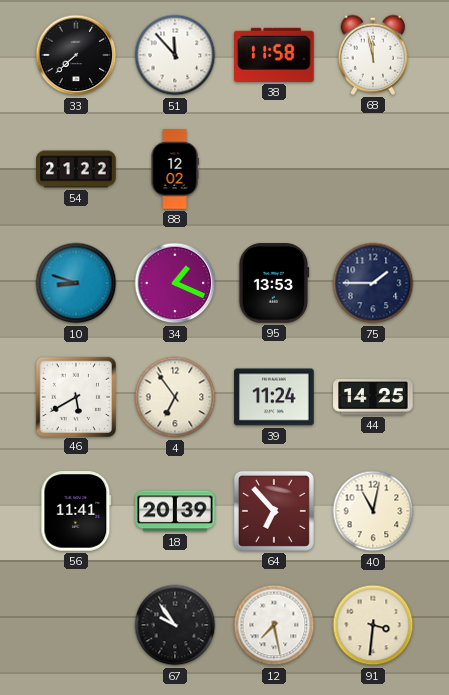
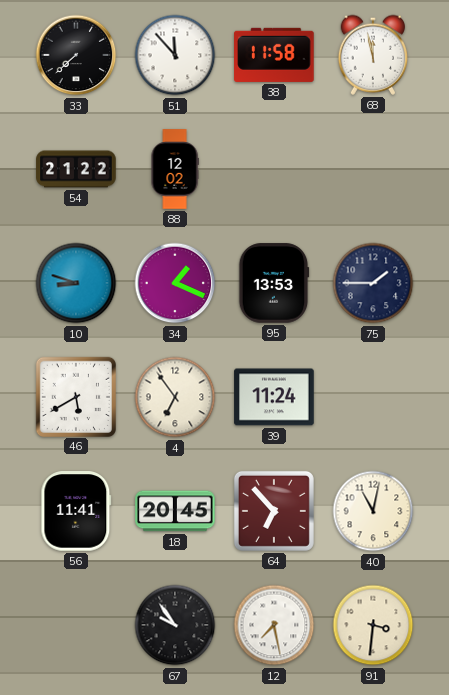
44: 14:25 -> none
18: 20:39 -> 20:45
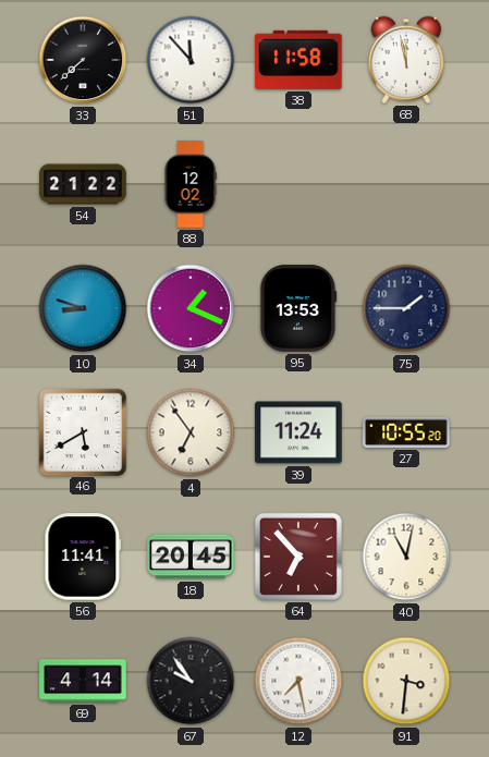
27: none -> 10:55
69: none -> 4:14
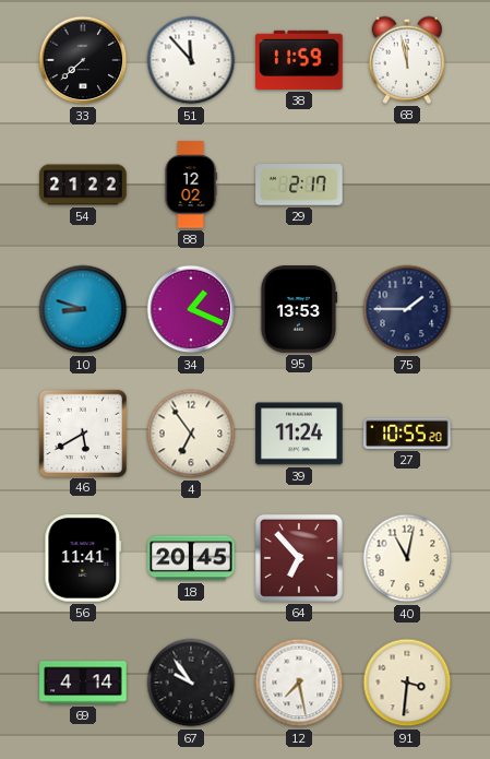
38: 11:58 -> 11:59
29: none -> 2:17
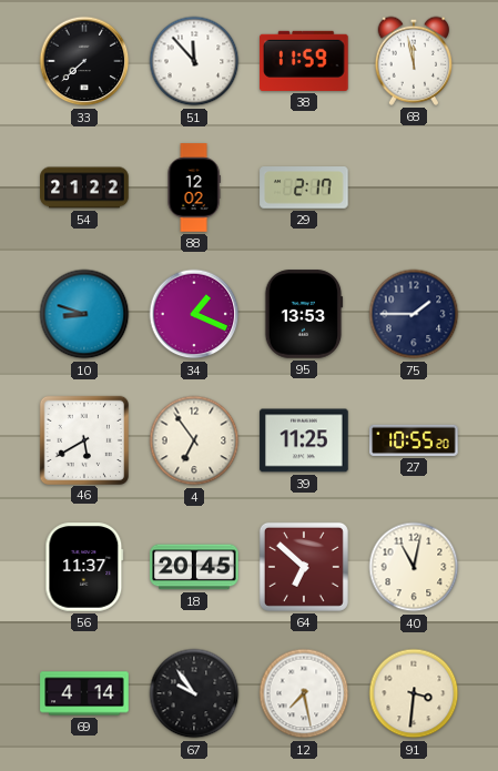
39: 11:24 -> 11:25
56: 11:41 -> 11:37
64: 6:53 -> 6:52
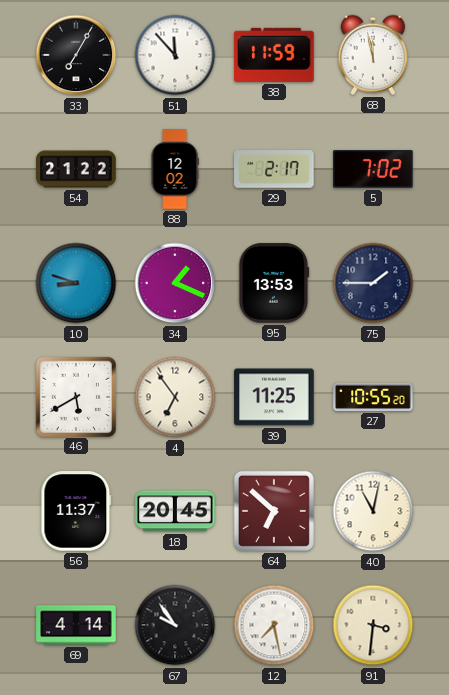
33: 7:38 -> 7:05
5: none -> 7:02
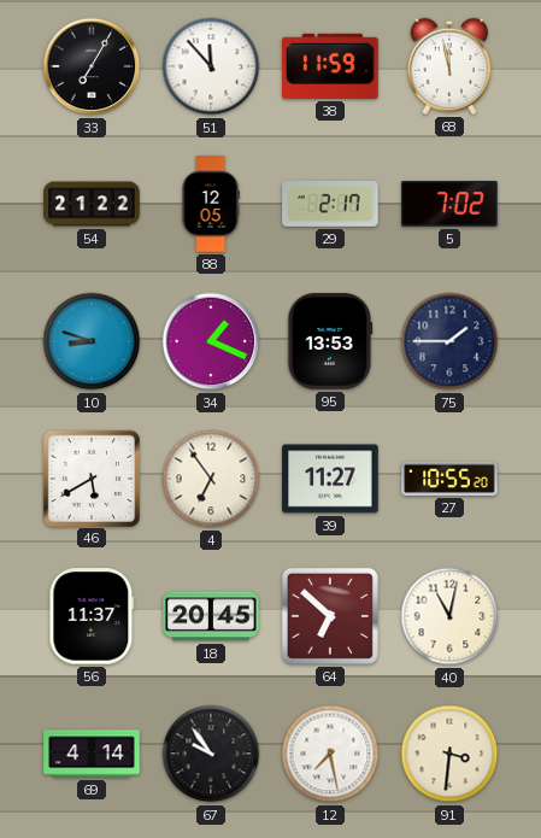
88: 12:02 -> 12:05
39: 11:25 -> 11:27
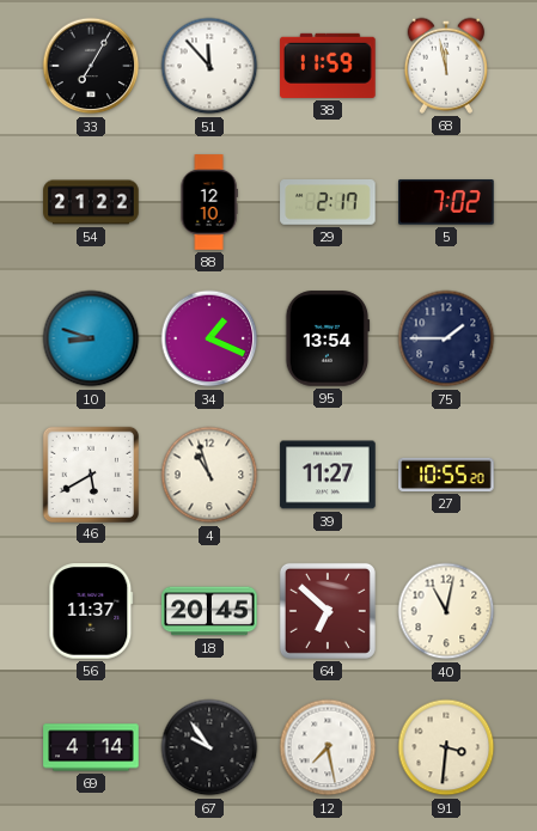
88: 12:05 -> 12:10
95: 13:53 -> 13:54
4: 6:54 -> 10:57
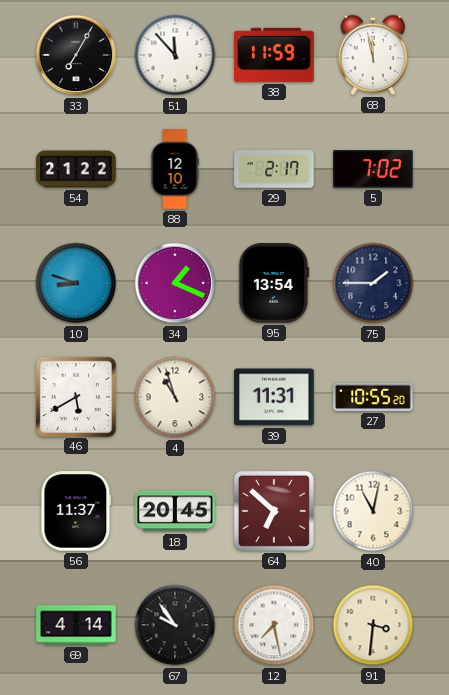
39: 11:27 -> 11:31
